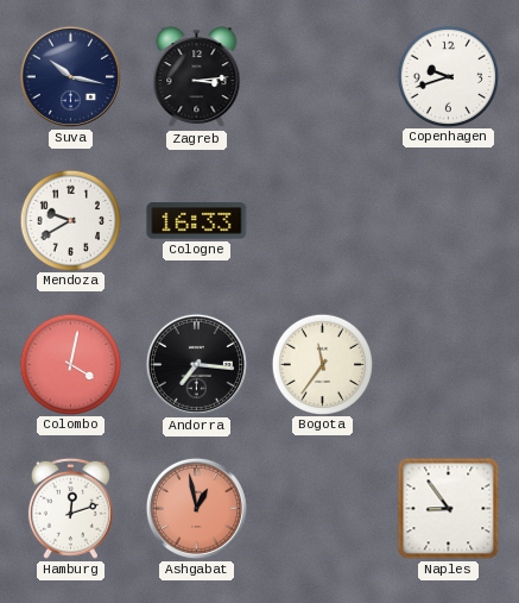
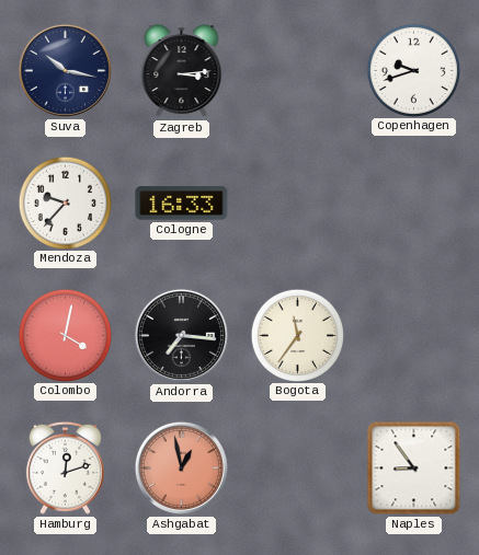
Mendoza: 9:40 -> 9:37
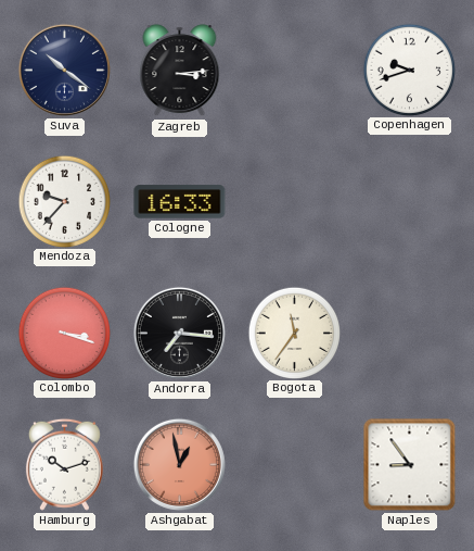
Suva: 10:17 -> 10:21
Colombo: 4:02 -> 3:18
Hamburg: 12:12 -> 10:12
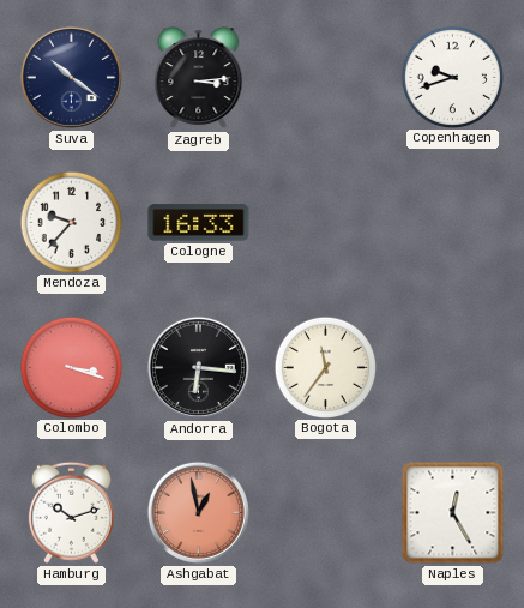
Andorra: 7:16 -> 6:16
Naples: 8:54 -> 12:25
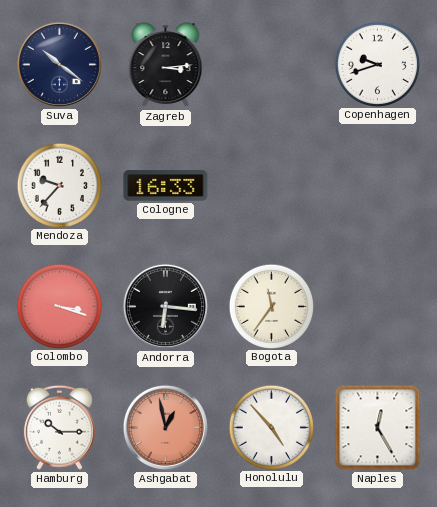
Hamburg: 10:12 -> 10:15
Honolulu: none -> 4:53
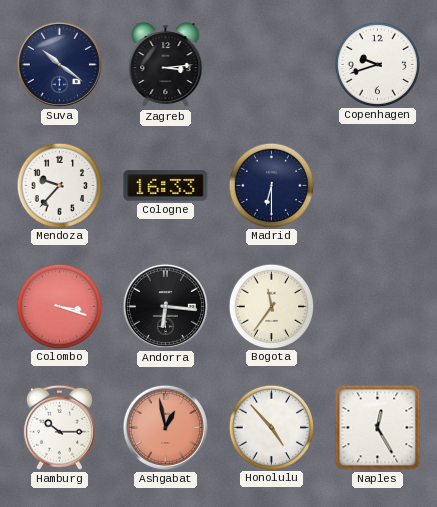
Madrid: none -> 6:30
